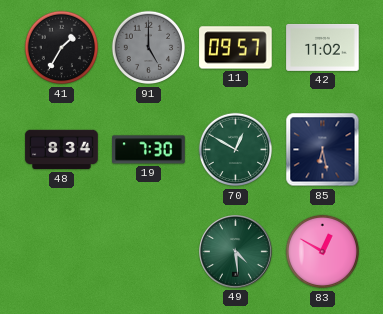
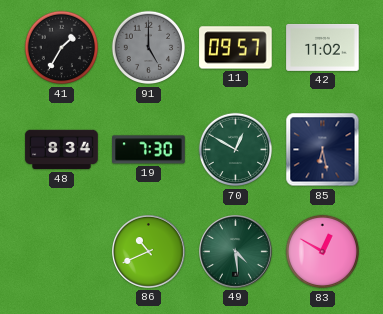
86: none -> 10:41
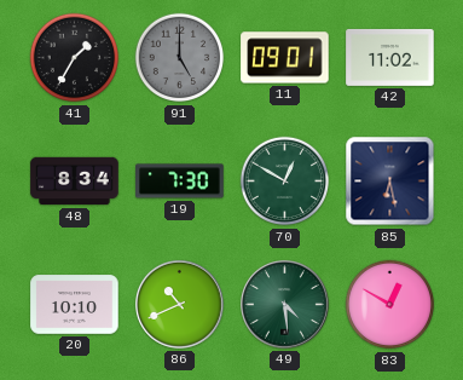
11: 09:57 -> 09:01
20: none -> 10:10
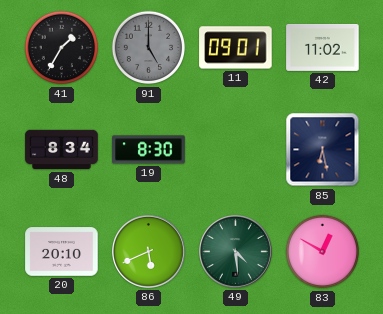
19: 7:30 -> 8:30
70: 12:50 -> none
20: 10:10 -> 20:10
86: 10:41 -> 5:41
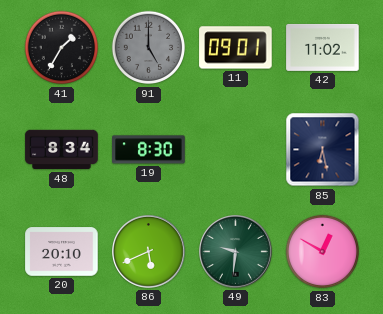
49: 4:29 -> 9:31
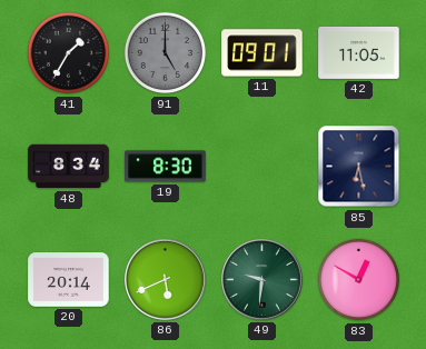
42: 11:02 -> 11:05
20: 20:10 -> 20:14
